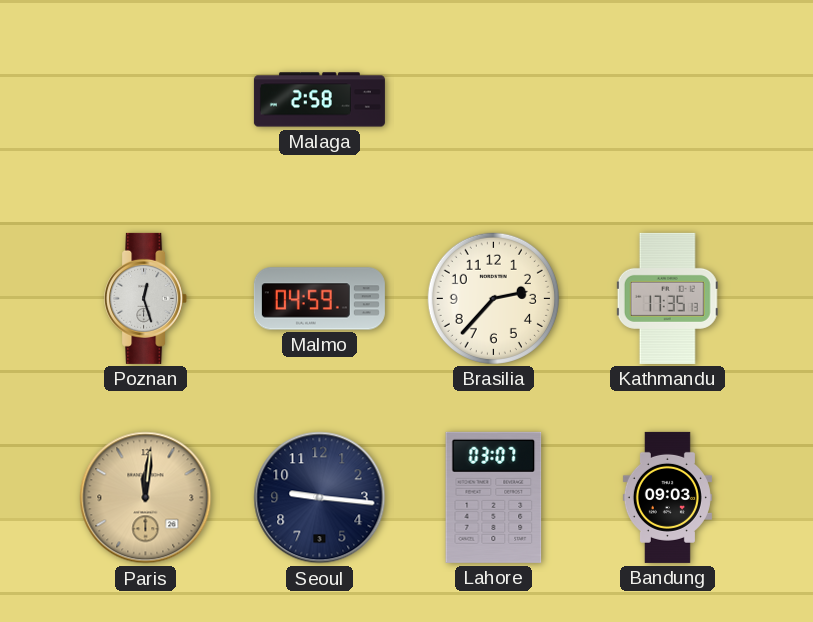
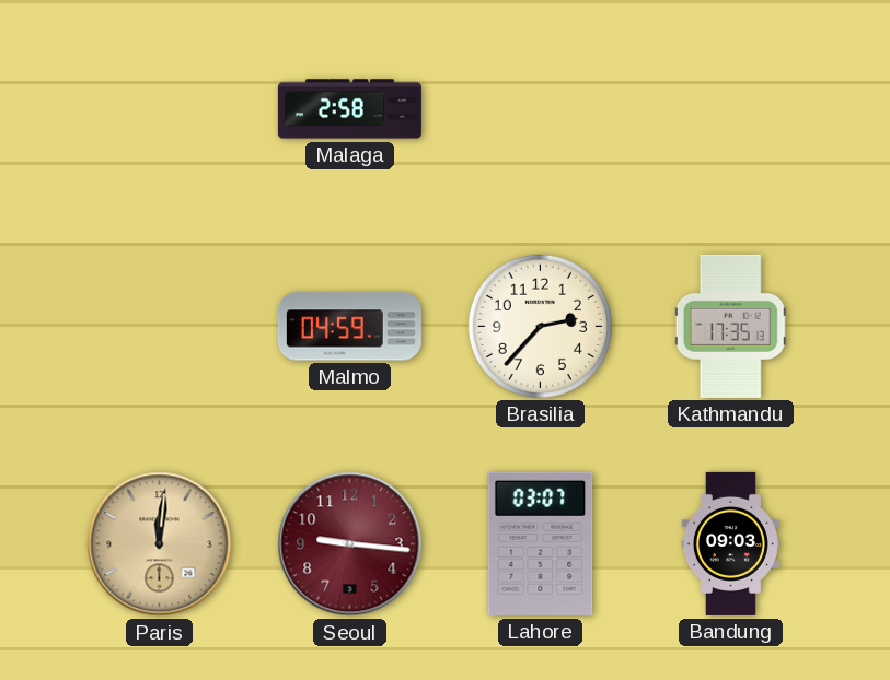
Poznan: 12:27 -> none
Seoul dial: navy -> burgundy
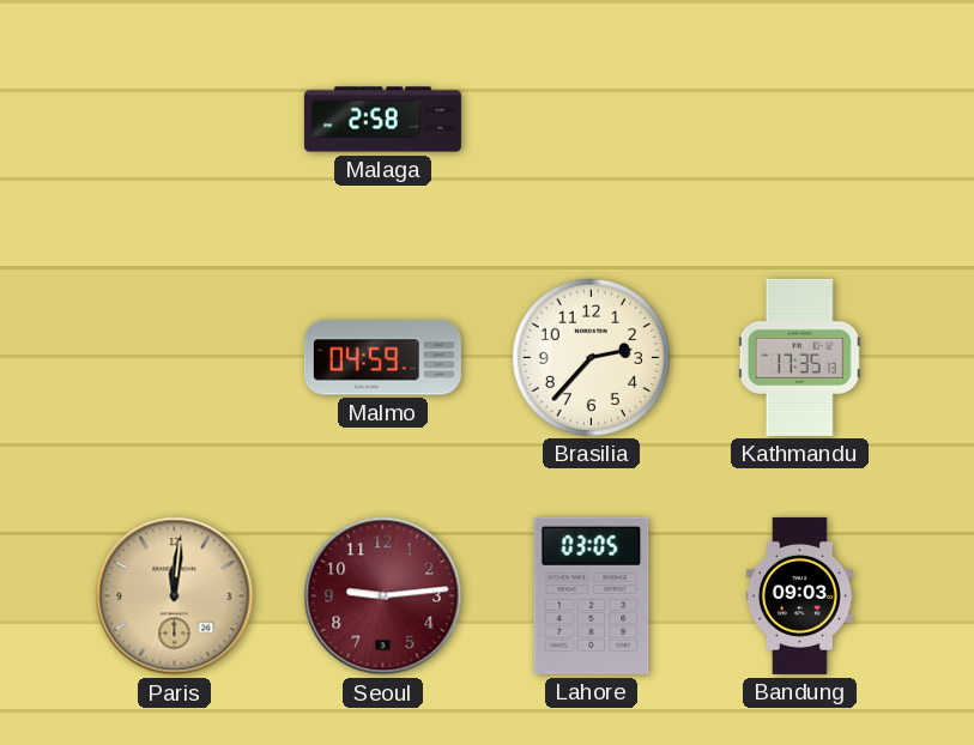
Seoul: 9:16 -> 9:14
Lahore: 03:07 -> 03:05
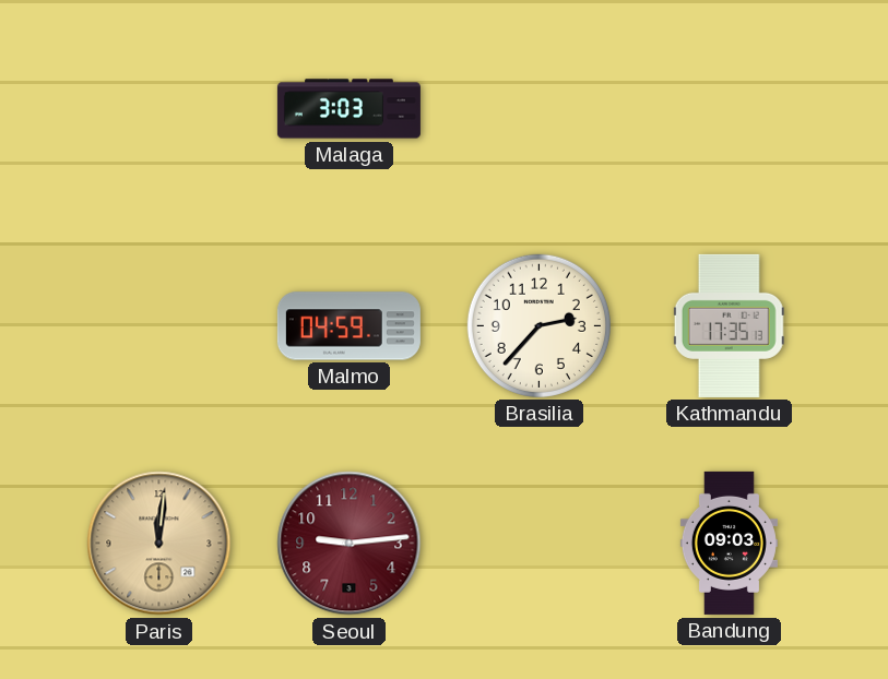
Malaga: 2:58 -> 3:03
Lahore: 03:05 -> none
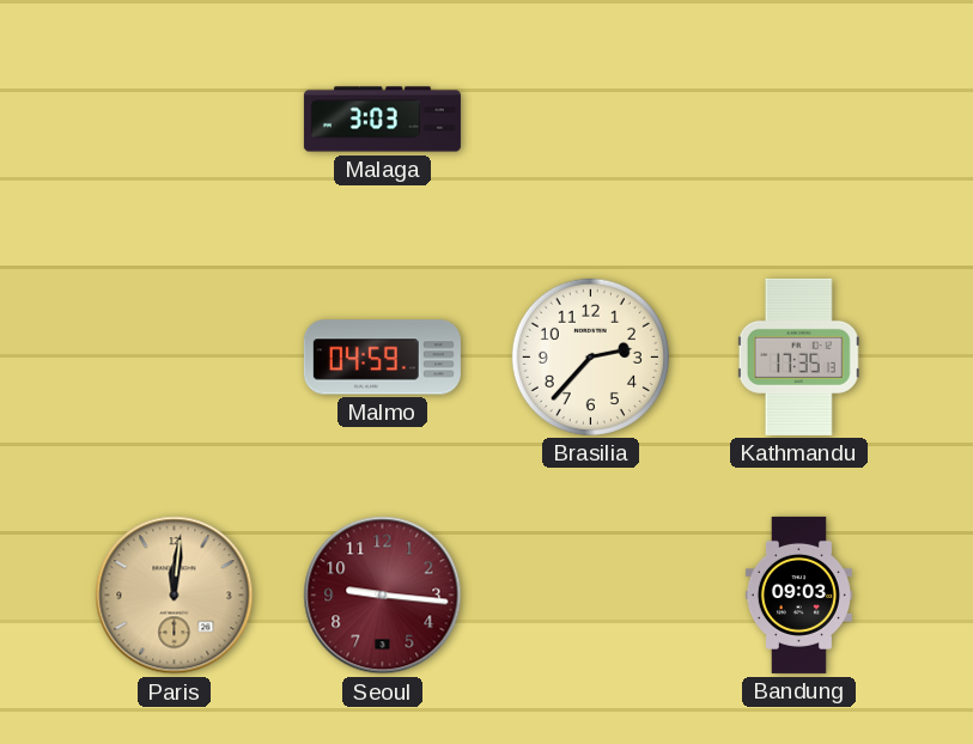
Seoul: 9:14 -> 9:16
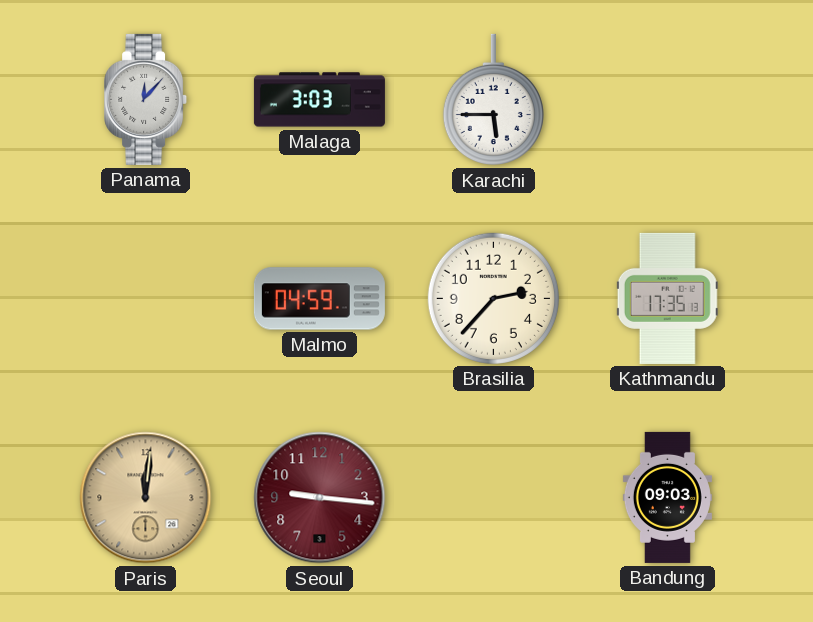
Panama: none -> 12:07
Karachi: none -> 5:45
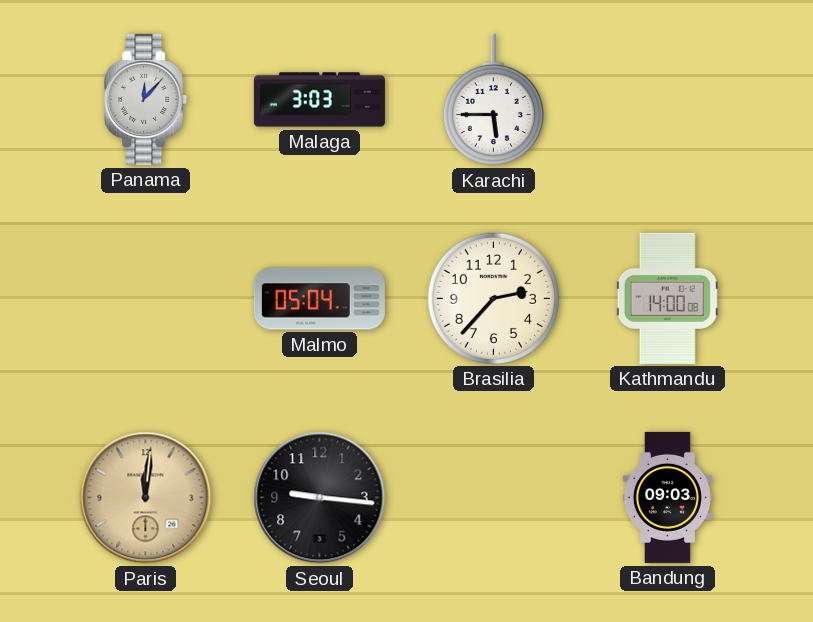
Malmo: 04:59 -> 05:04
Kathmandu: 17:35 -> 14:00
Seoul dial: burgundy -> black
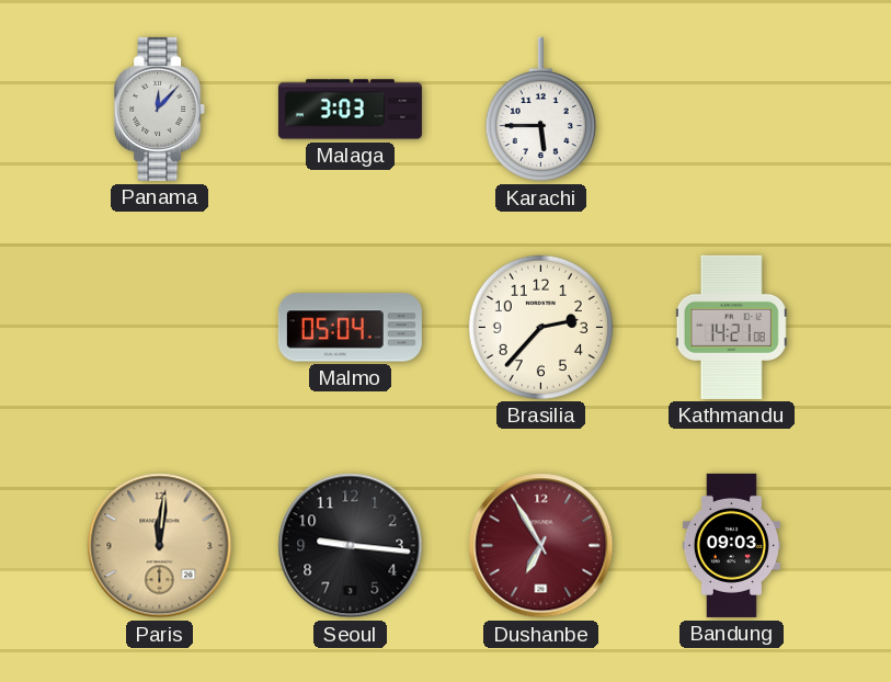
Kathmandu: 14:00 -> 14:21
Dushanbe: none -> 6:55
